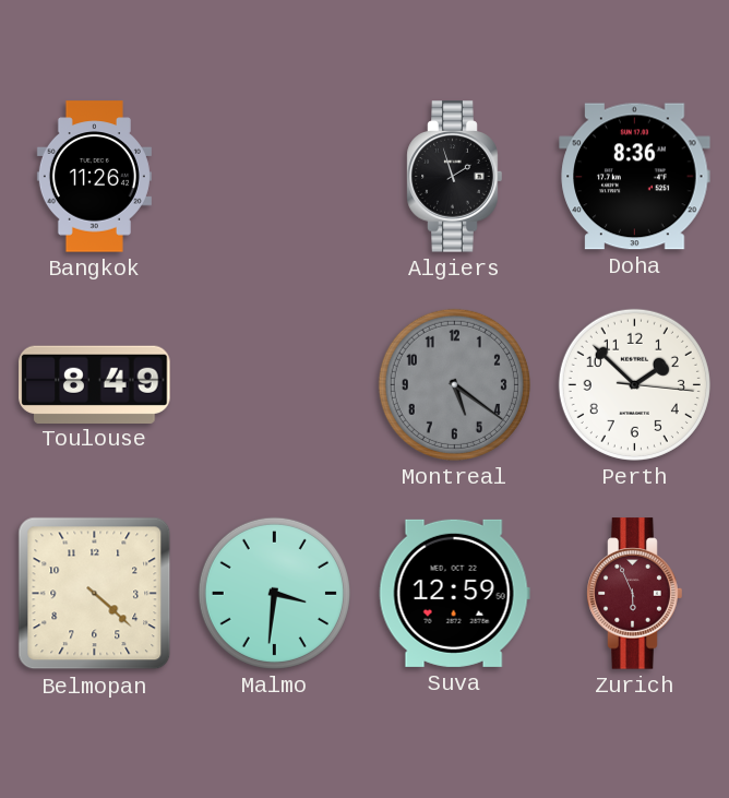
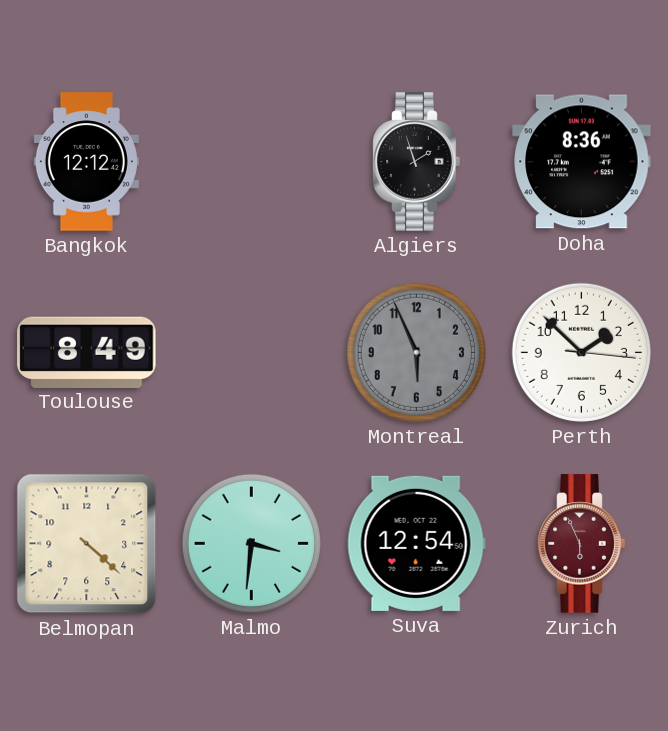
Bangkok: 11:26 -> 12:12
Montreal: 5:21 -> 5:56
Suva: 12:59 -> 12:54
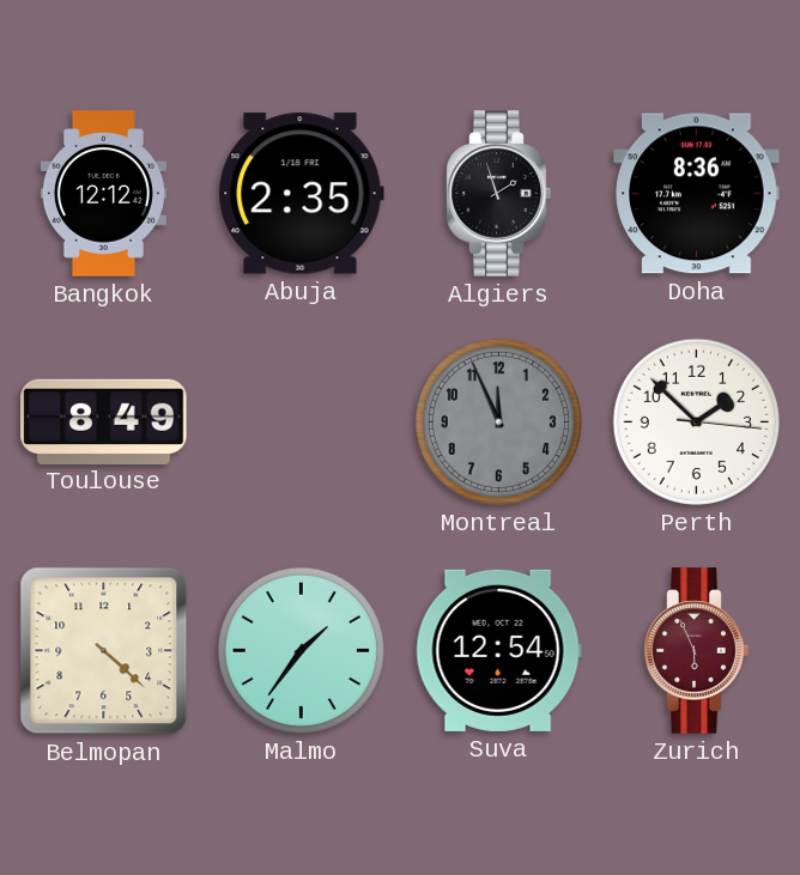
Abuja: none -> 2:35
Montreal: 5:56 -> 11:56
Malmo: 3:31 -> 1:36
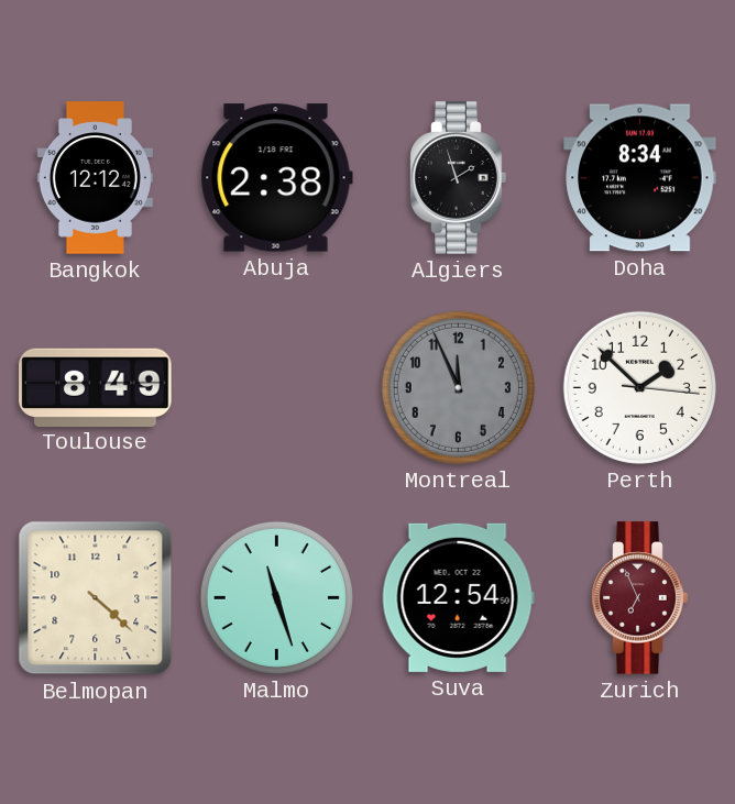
Abuja: 2:35 -> 2:38
Doha: 8:36 -> 8:34
Malmo: 1:36 -> 11:27
Zurich: 5:56 -> 6:56
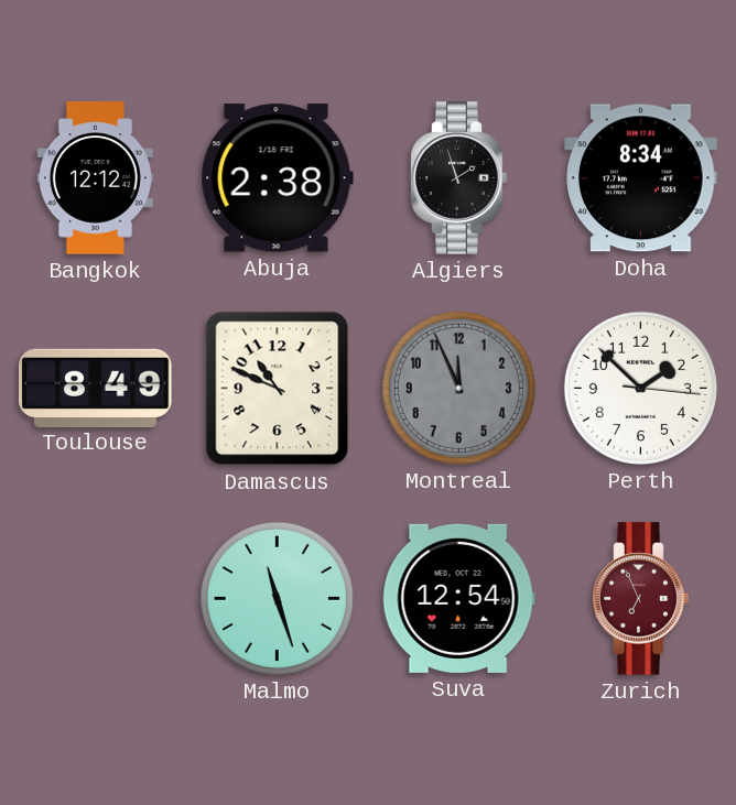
Damascus: none -> 10:49
Belmopan: 4:22 -> none
